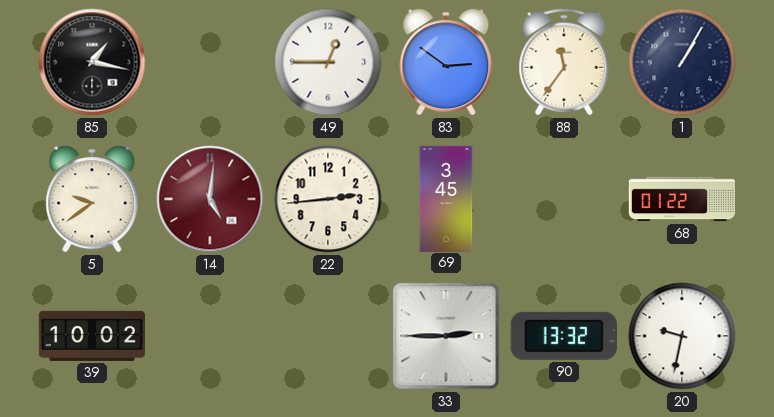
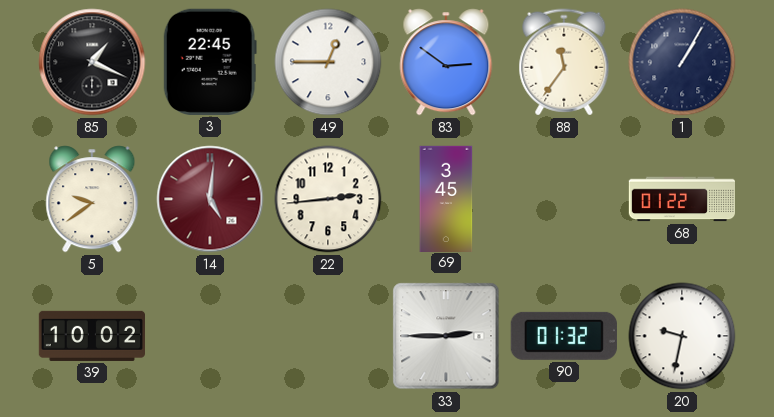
85: 1:17 -> 1:19
3: none -> 22:45
90: 13:32 -> 01:32
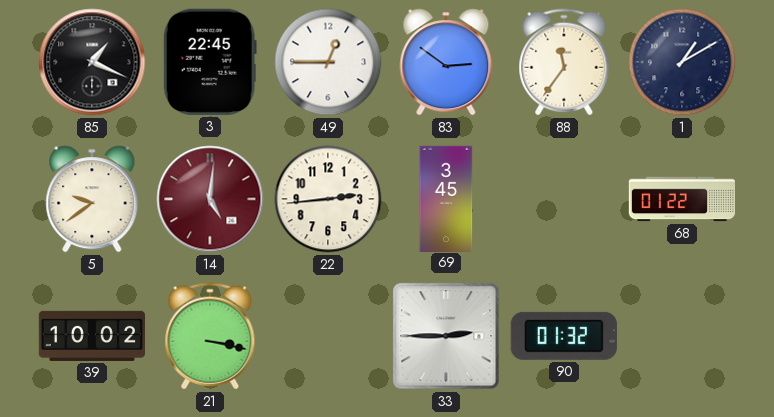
1: 1:05 -> 1:10
21: none -> 3:17
20: 9:32 -> none
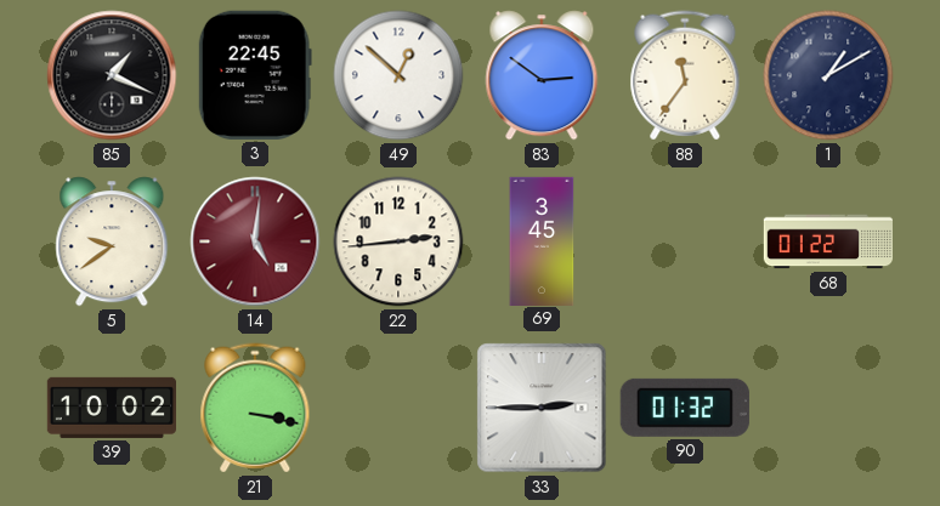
49: 12:45 -> 12:52
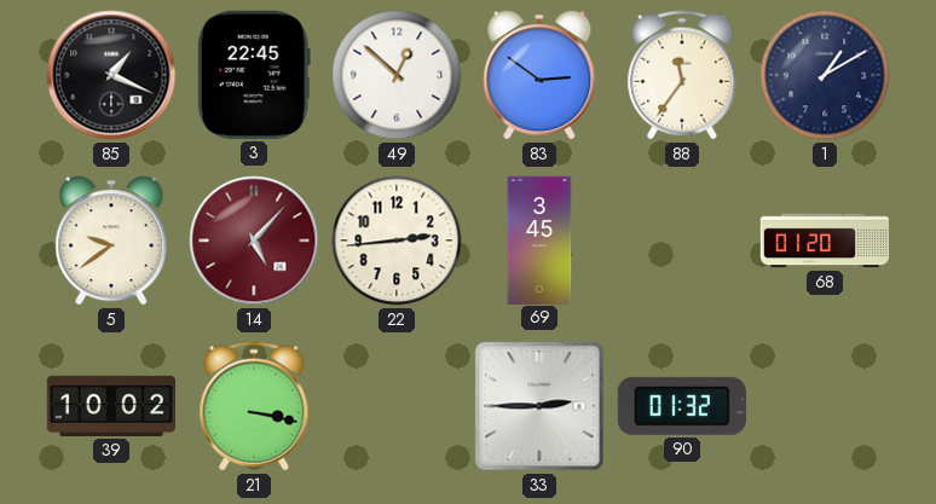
14: 5:01 -> 5:07
68: 01:22 -> 01:20
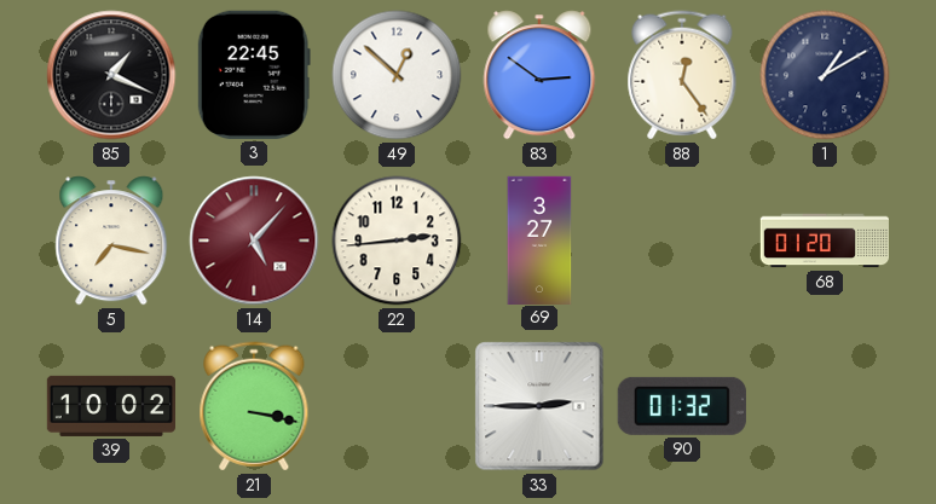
88: 11:36 -> 12:24
5: 9:39 -> 7:17
69: 3:45 -> 3:27
